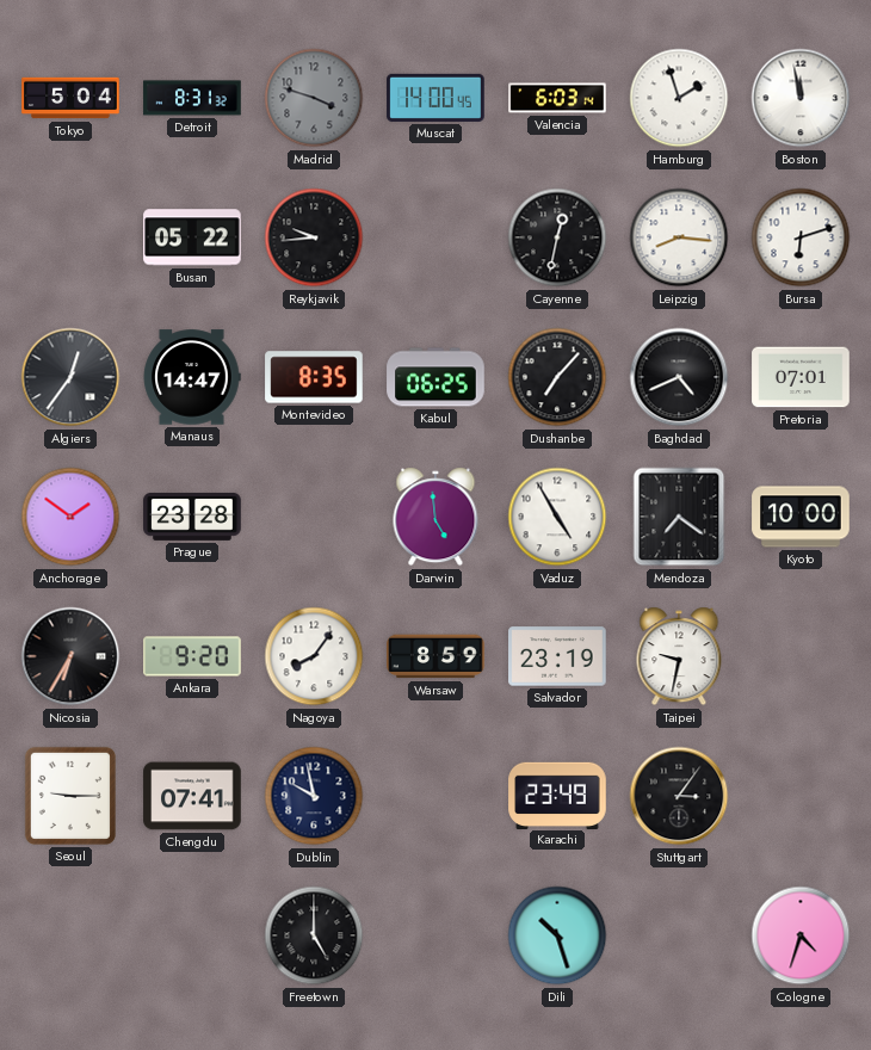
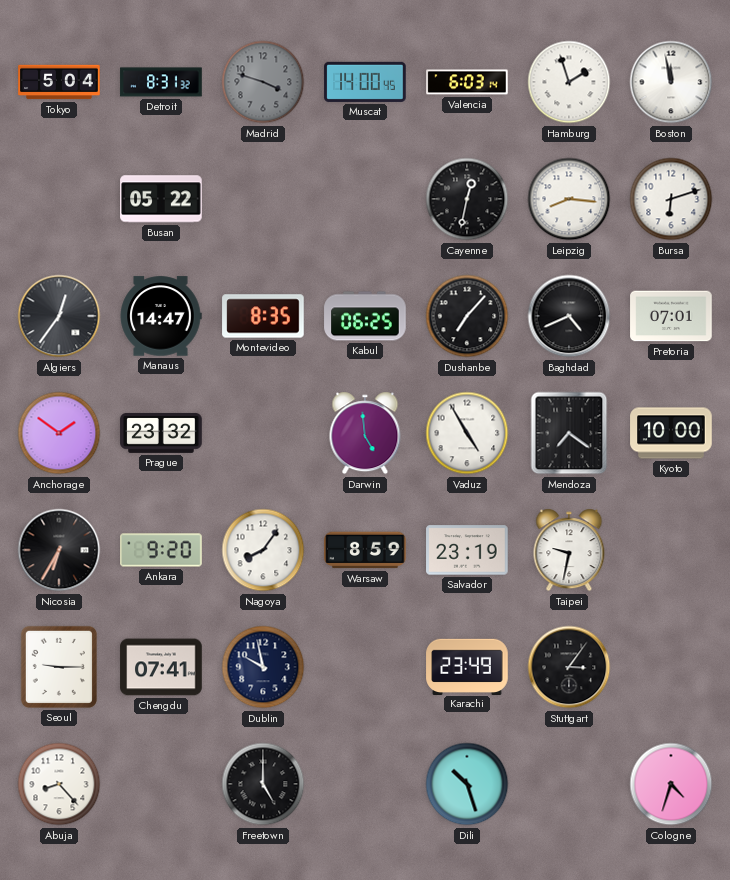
Reykjavik: 9:44 -> none
Prague: 23:28 -> 23:32
Abuja: none -> 8:23
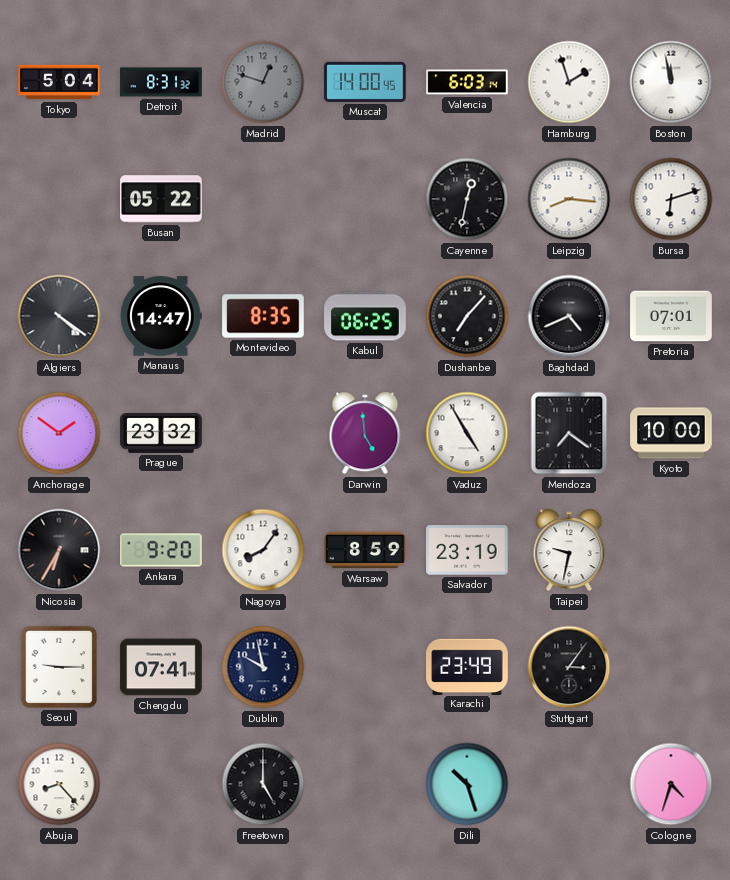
Madrid: 3:48 -> 12:48
Algiers: 12:36 -> 4:21
